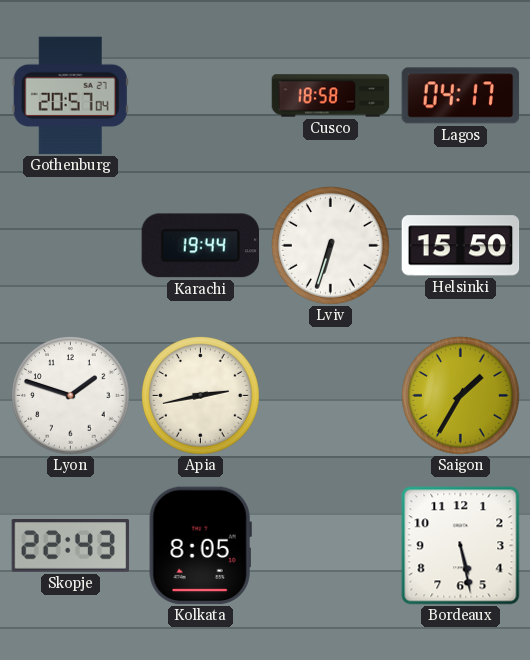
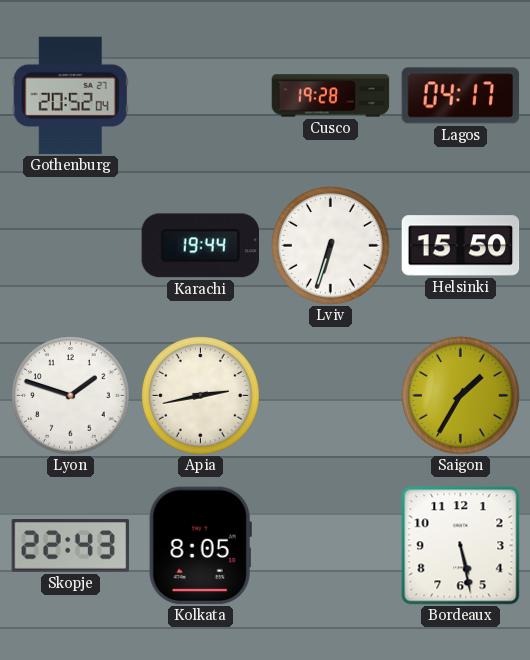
Gothenburg: 20:57 -> 20:52
Cusco: 18:58 -> 19:28
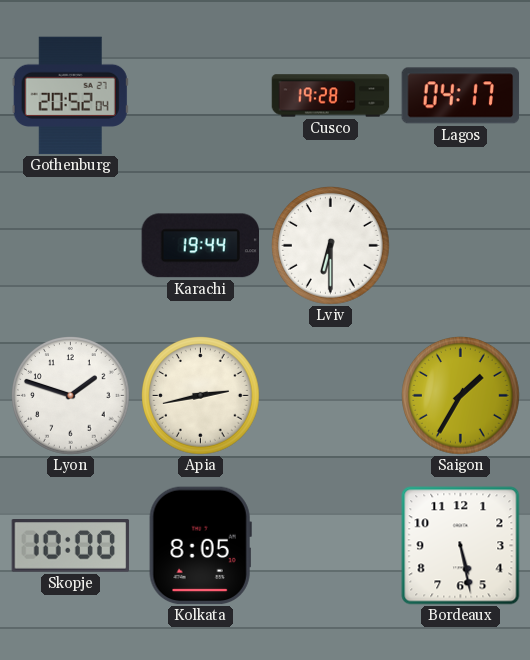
Lviv: 6:33 -> 6:30
Helsinki: 15:50 -> none
Skopje: 22:43 -> 10:00
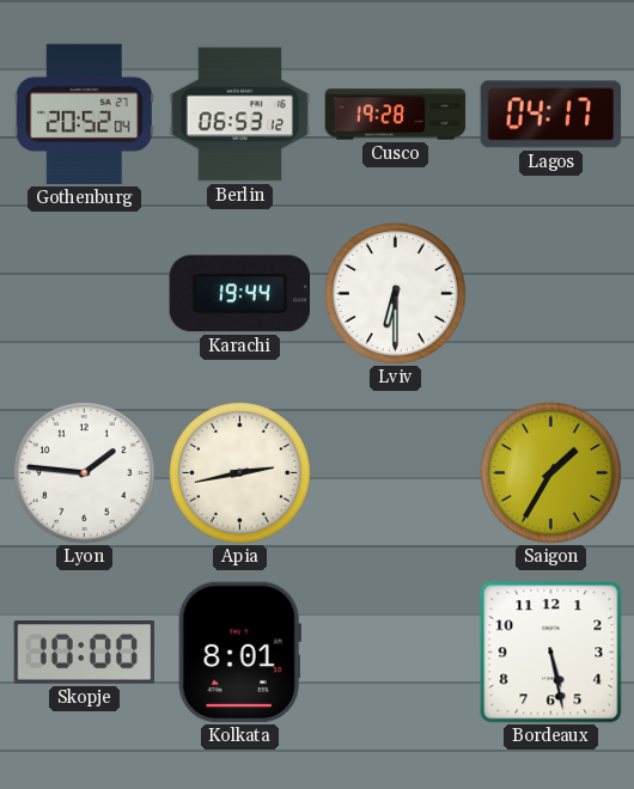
Berlin: none -> 06:53
Lyon: 1:48 -> 1:46
Kolkata: 8:05 -> 8:01
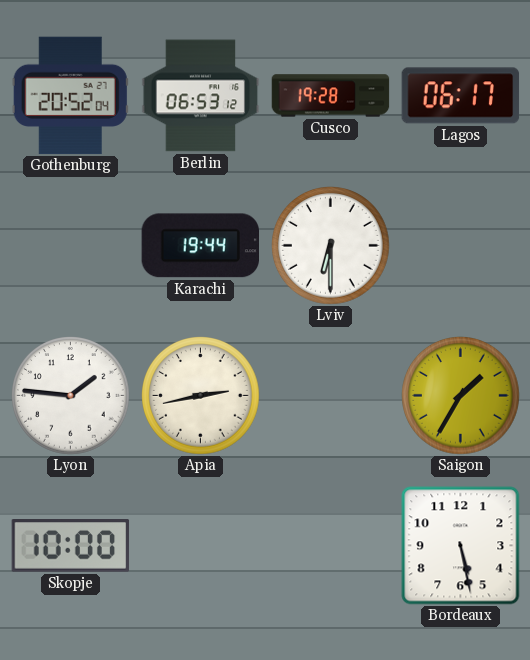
Lagos: 04:17 -> 06:17
Kolkata: 8:01 -> none
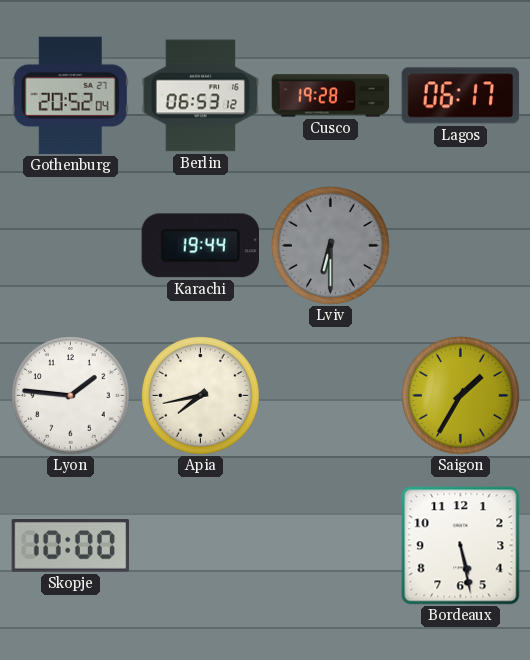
Lviv dial: white -> grey
Apia: 2:43 -> 7:43
